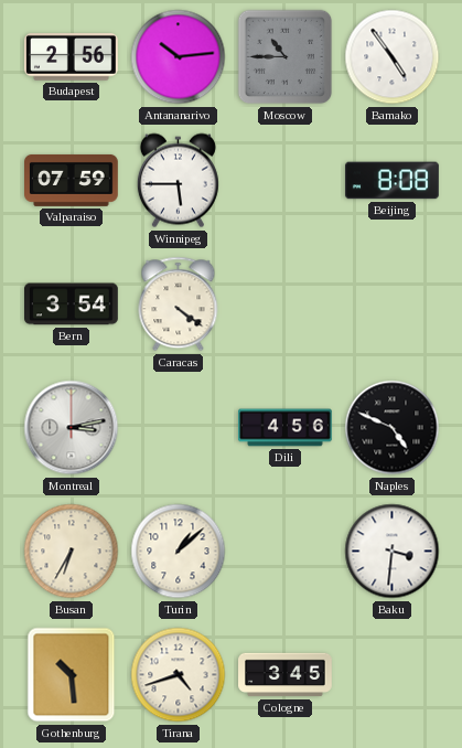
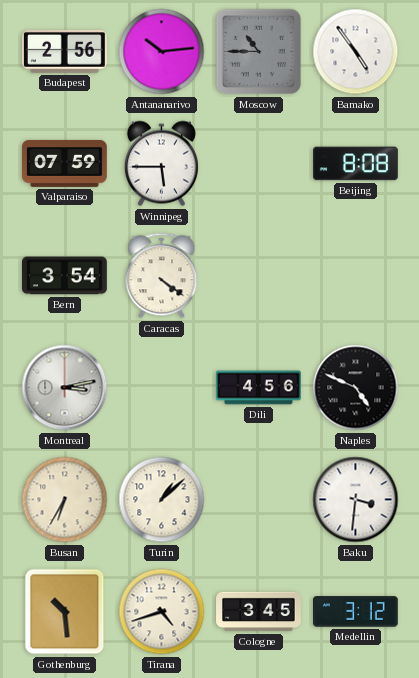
Medellin: none -> 3:12
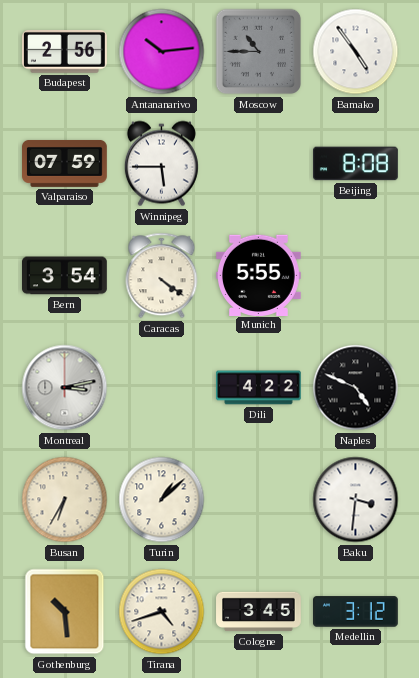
Munich: none -> 5:55
Dili: 4:56 -> 4:22
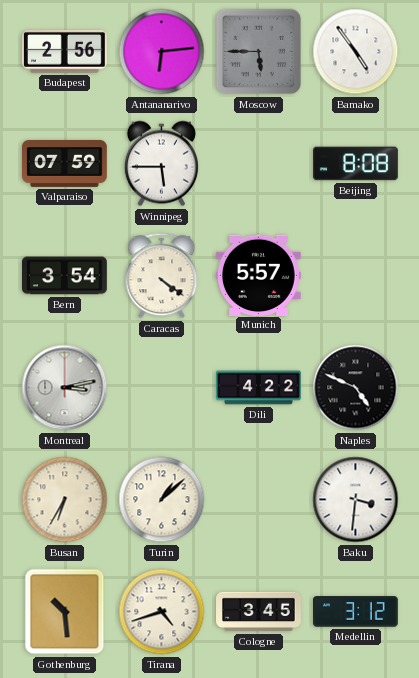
Antananarivo: 10:14 -> 6:14
Moscow: 10:45 -> 5:45
Munich: 5:55 -> 5:57
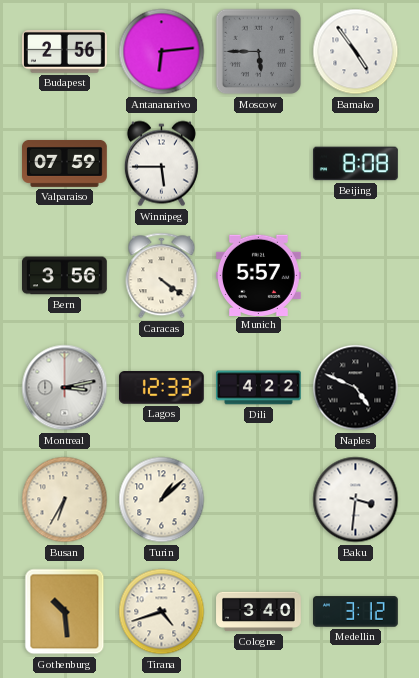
Bern: 3:54 -> 3:56
Lagos: none -> 12:33
Cologne: 3:45 -> 3:40
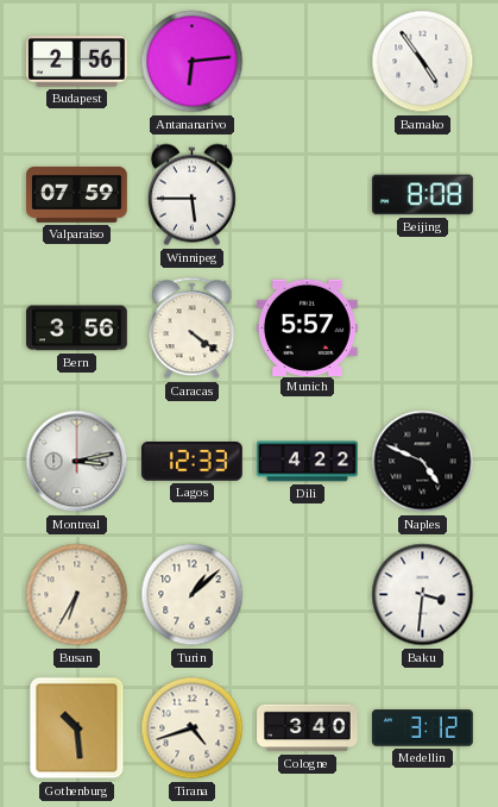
Moscow: 5:45 -> none
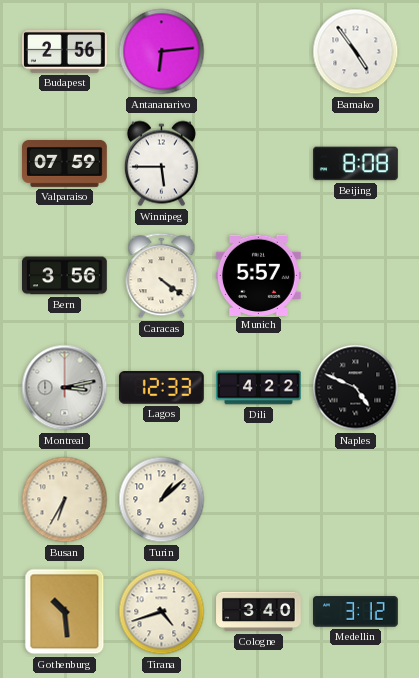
Baku: 3:31 -> none
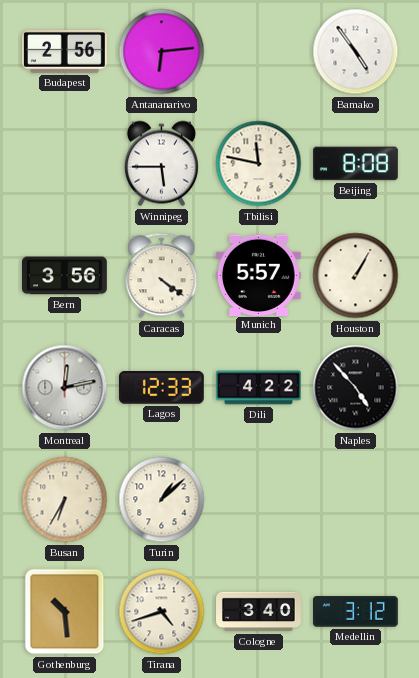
Valparaiso: 07:59 -> none
Tbilisi: none -> 11:47
Houston: none -> 1:05
Montreal: 3:13 -> 12:13
Naples: 4:49 -> 4:53
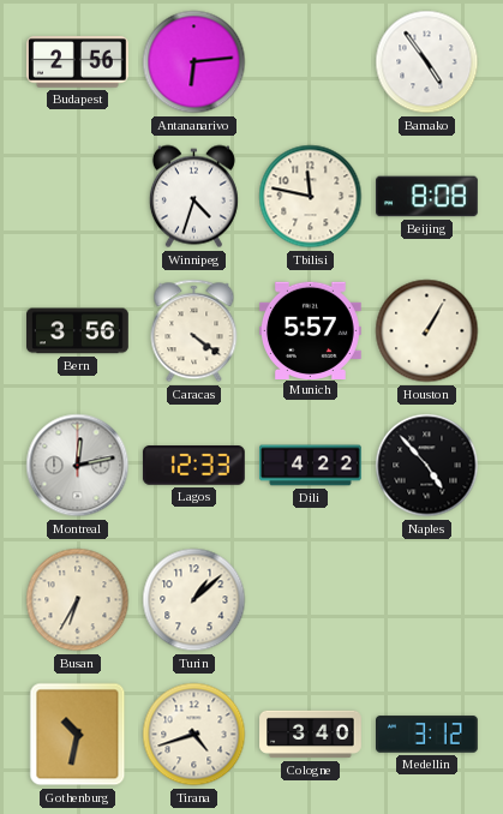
Winnipeg: 5:45 -> 4:33
Gothenburg: 10:29 -> 10:32
